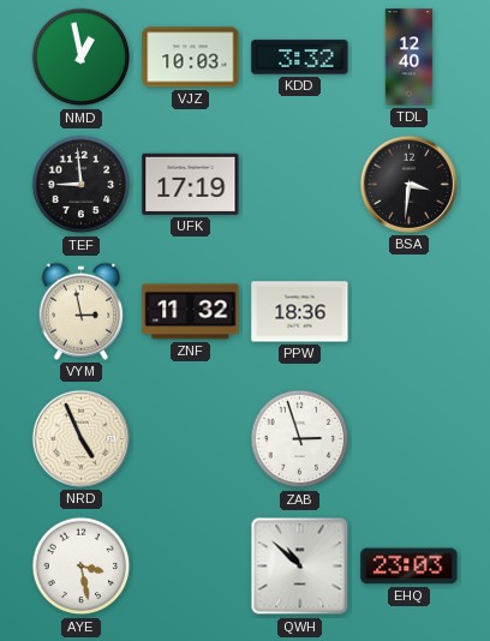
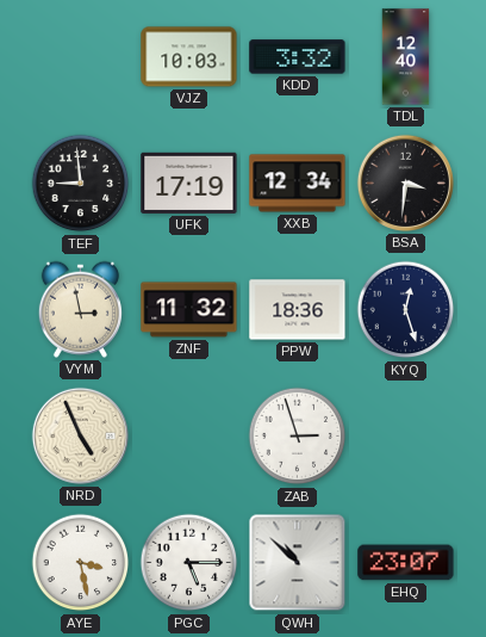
NMD: 12:58 -> none
XXB: none -> 12:34
KYQ: none -> 12:27
PGC: none -> 5:15
EHQ: 23:03 -> 23:07
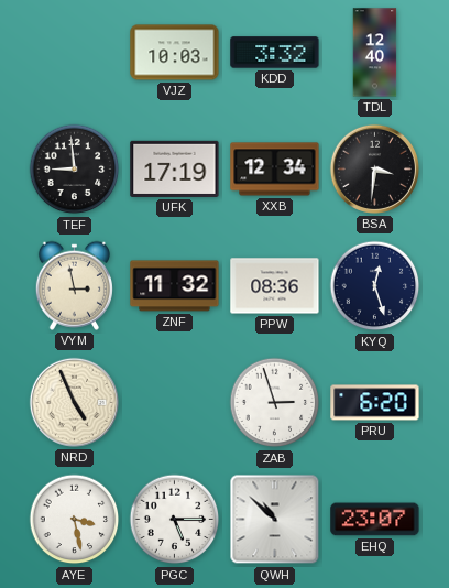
PPW: 18:36 -> 08:36
PRU: none -> 6:20
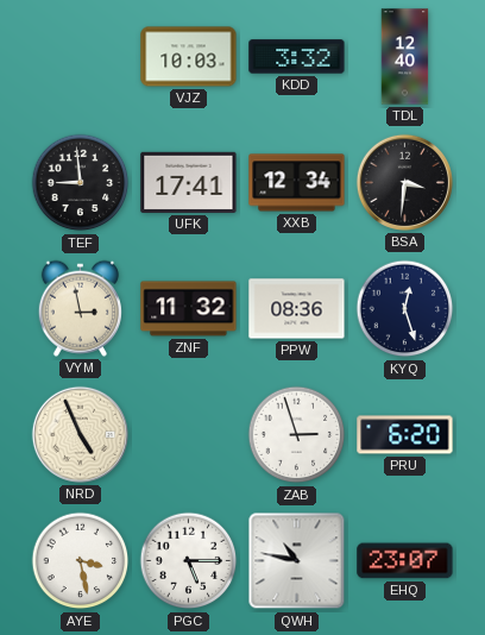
UFK: 17:19 -> 17:41
QWH: 10:52 -> 10:47
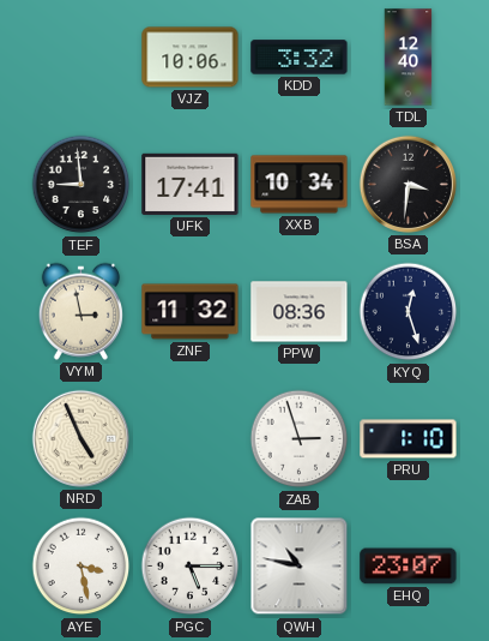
VJZ: 10:03 -> 10:06
XXB: 12:34 -> 10:34
PRU: 6:20 -> 1:10
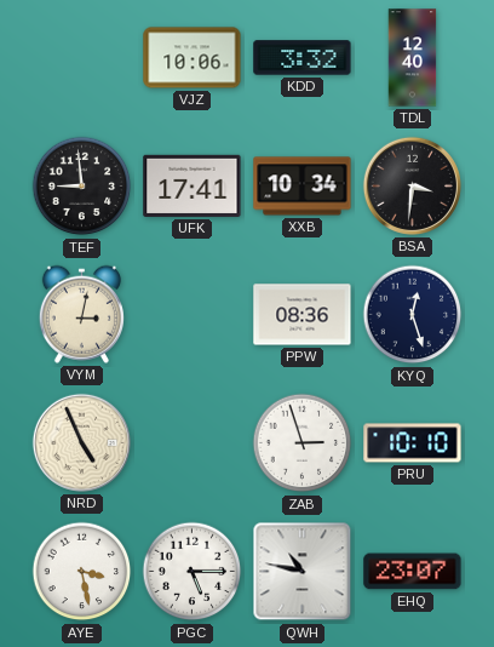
VYM: 2:58 -> 3:02
ZNF: 11:32 -> none
PRU: 1:10 -> 10:10
